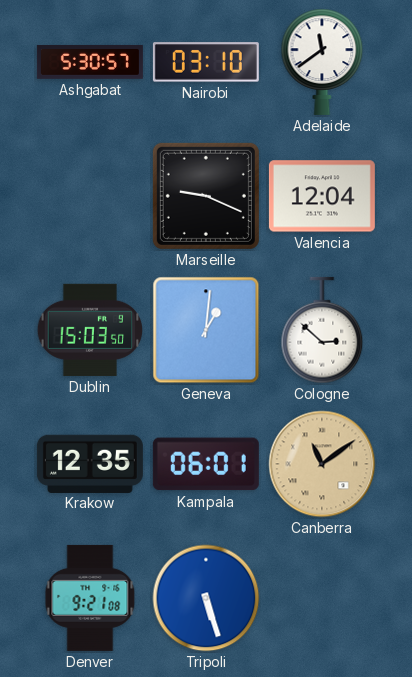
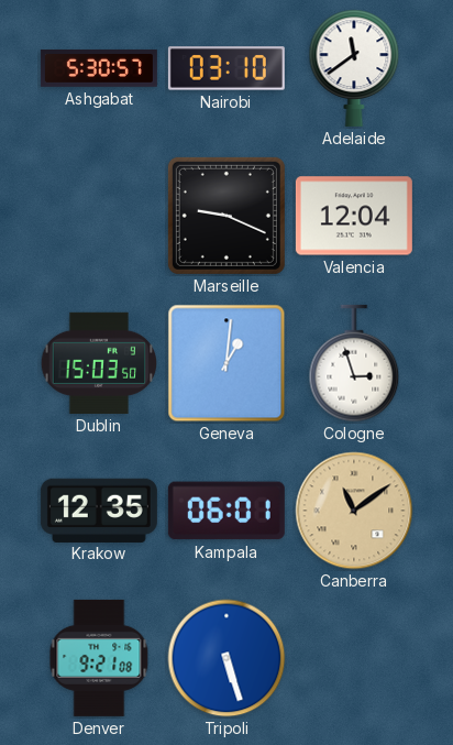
Cologne: 2:52 -> 2:57
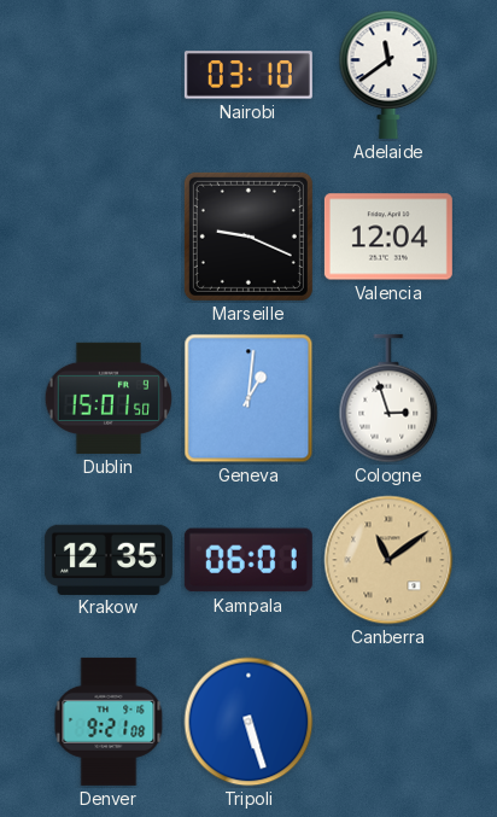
Ashgabat: 5:30 -> none
Dublin: 15:03 -> 15:01
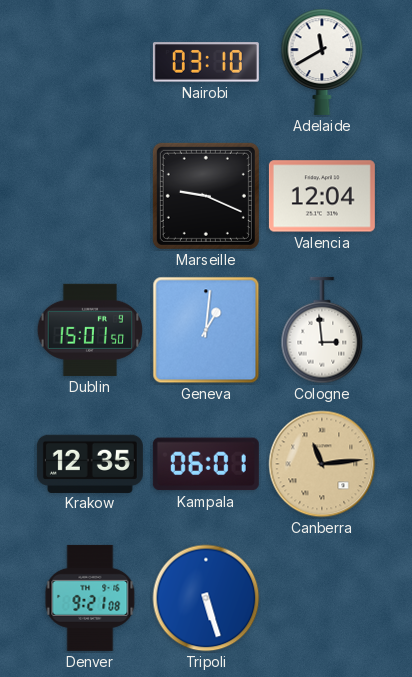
Adelaide: 11:39 -> 11:40
Cologne: 2:57 -> 2:59
Canberra: 11:09 -> 11:14
